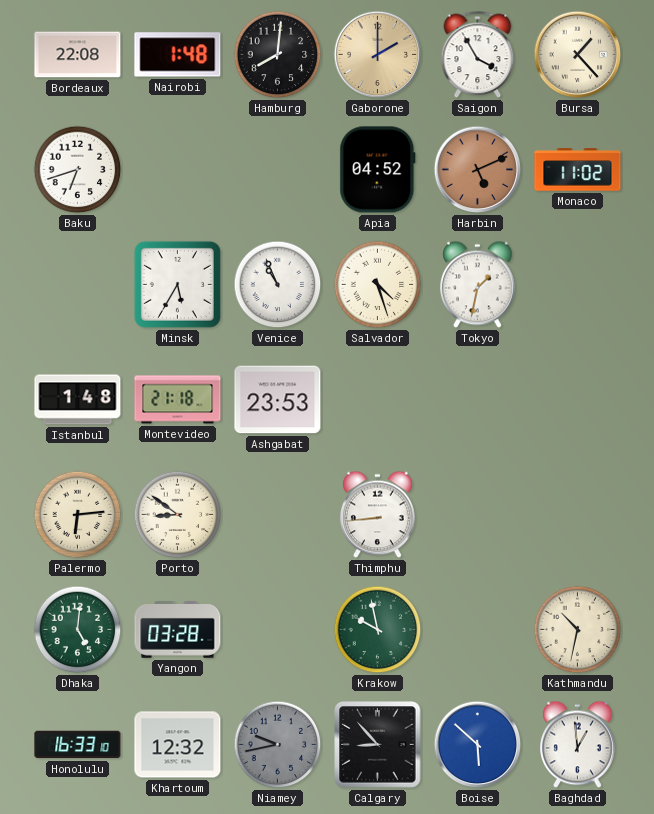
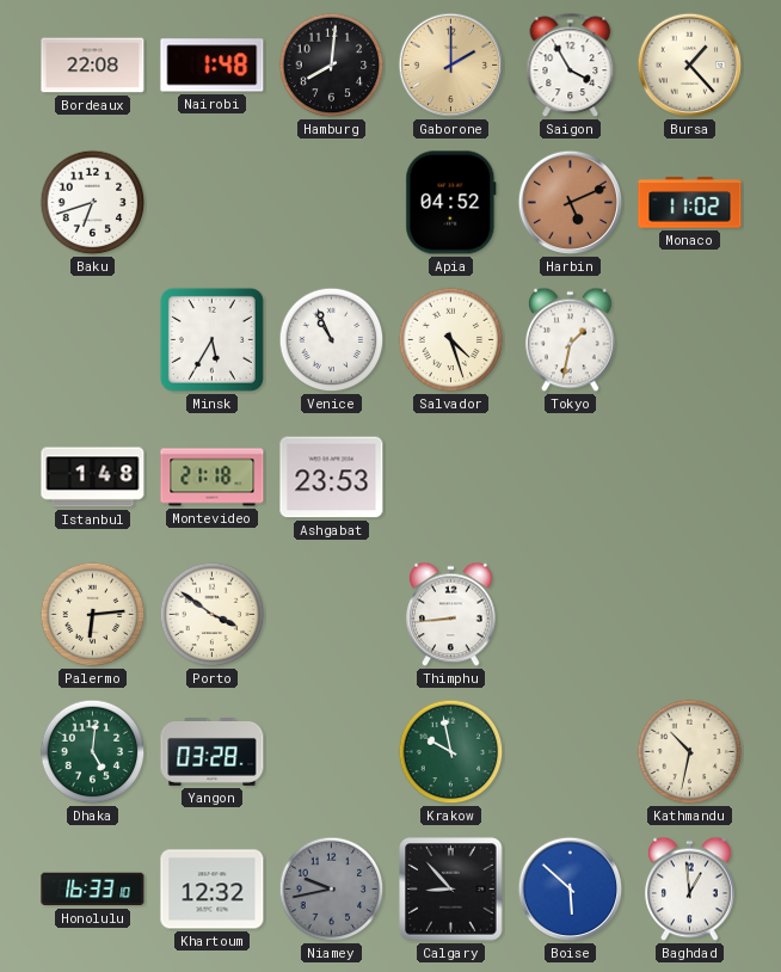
Porto: 8:51 -> 3:51
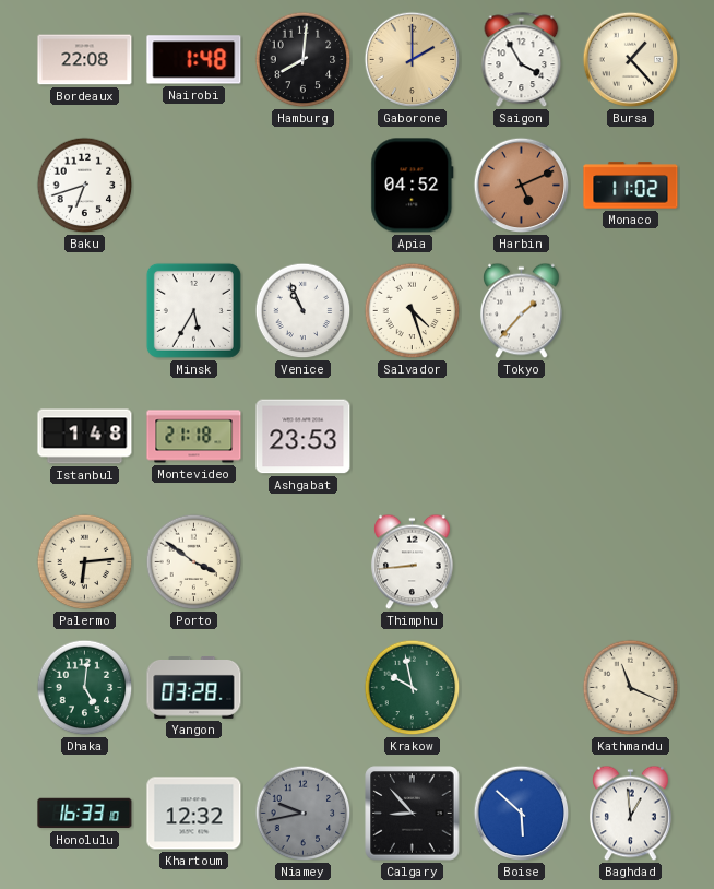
Tokyo: 1:32 -> 1:37
Kathmandu: 10:32 -> 11:19
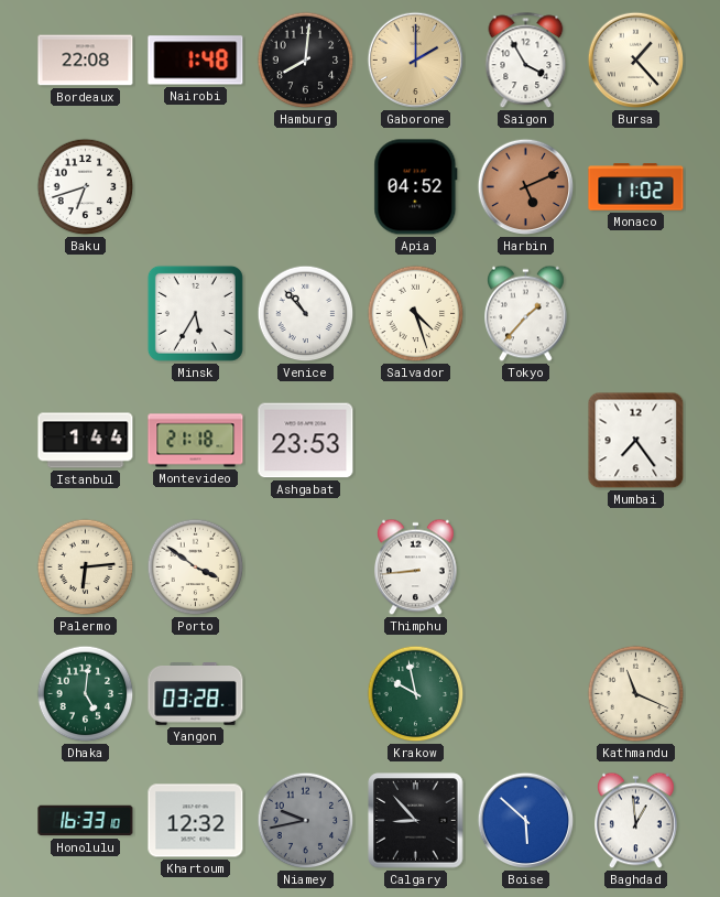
Venice: 10:56 -> 10:53
Istanbul: 1:48 -> 1:44
Mumbai: none -> 7:24
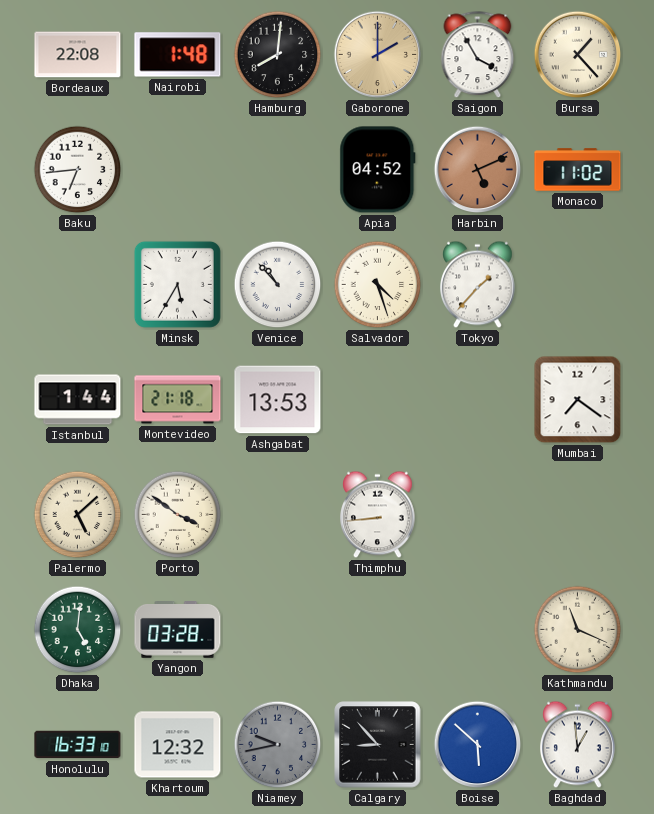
Baku: 6:42 -> 6:44
Ashgabat: 23:53 -> 13:53
Mumbai: 7:24 -> 7:21
Palermo: 6:14 -> 5:08
Krakow: 9:58 -> none
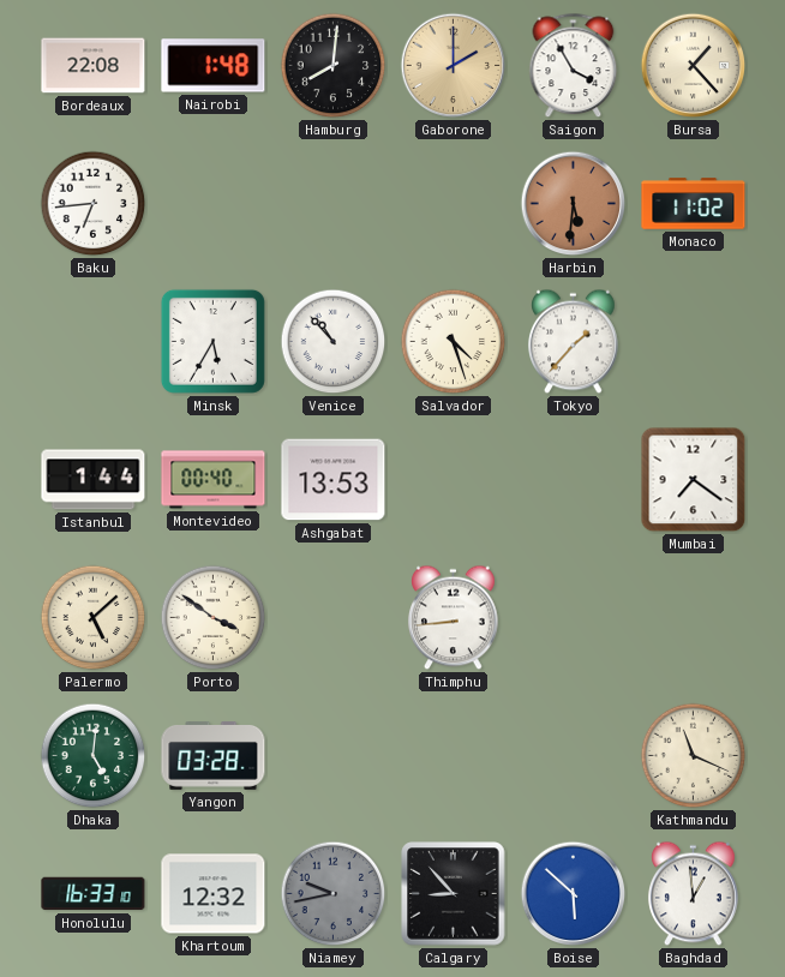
Apia: 04:52 -> none
Harbin: 5:11 -> 5:31
Montevideo: 21:18 -> 00:40
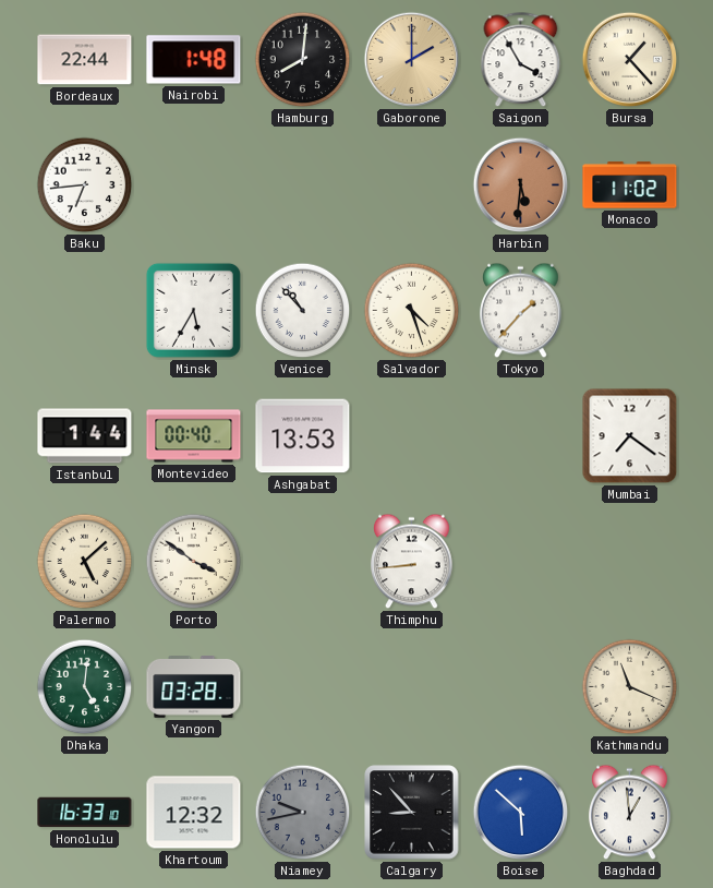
Bordeaux: 22:08 -> 22:44
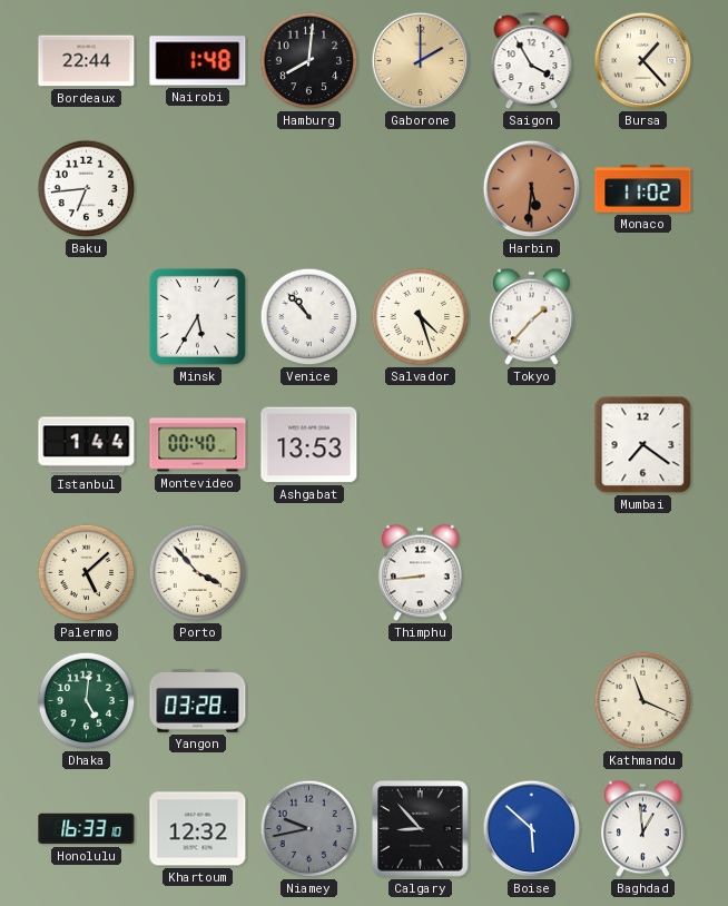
Porto: 3:51 -> 3:53
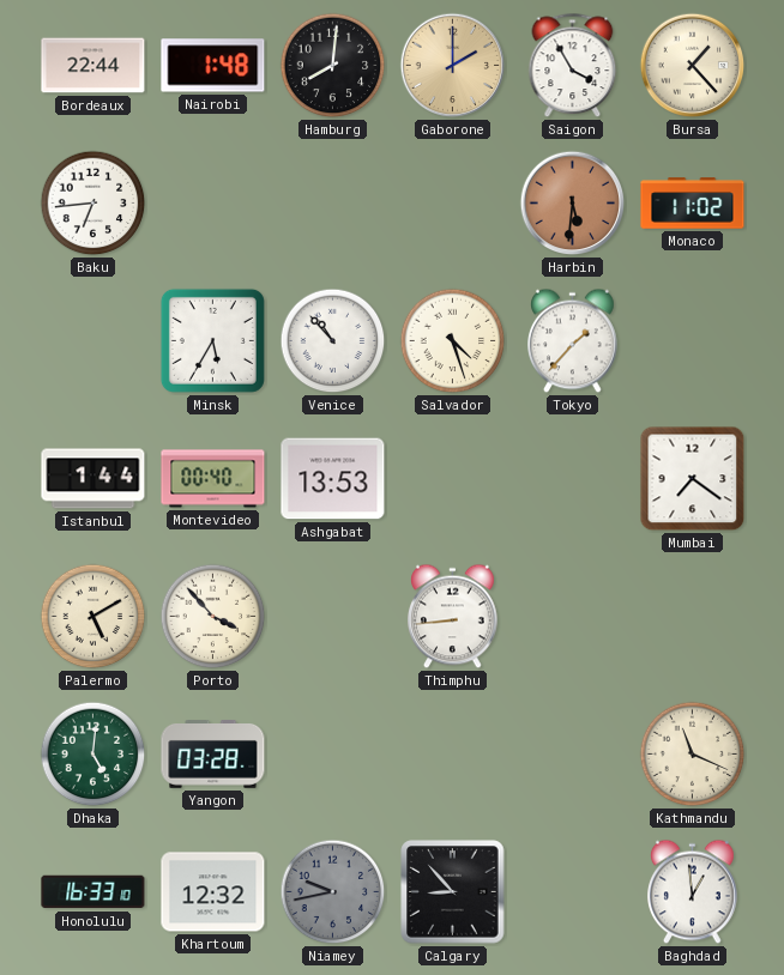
Palermo: 5:08 -> 5:10
Boise: 5:52 -> none
